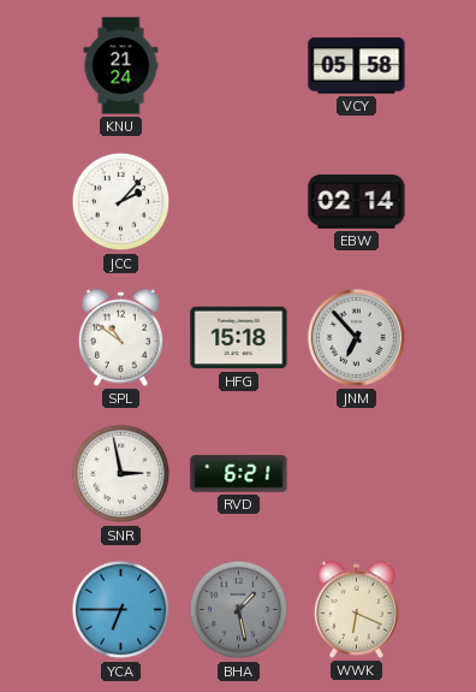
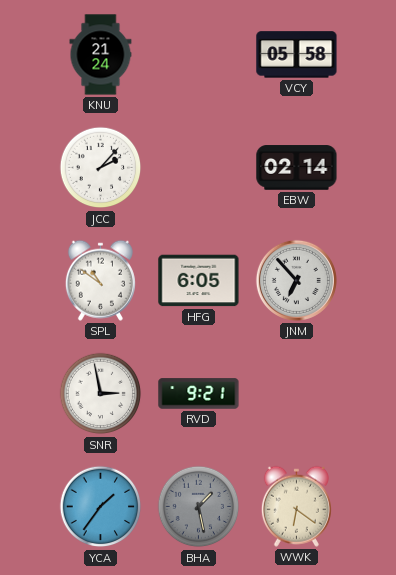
HFG: 15:18 -> 6:05
RVD: 6:21 -> 9:21
YCA: 6:45 -> 1:36
WWK: 6:19 -> 6:21
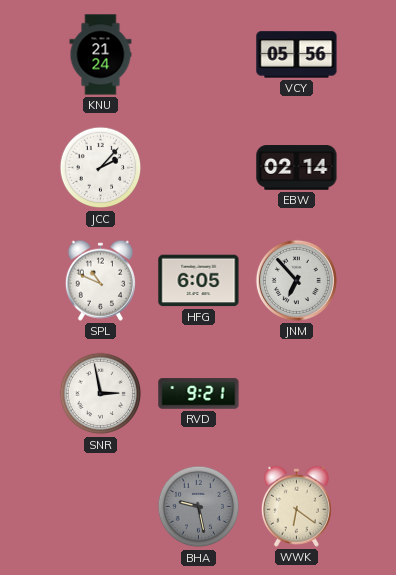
VCY: 05:58 -> 05:56
SPL: 10:51 -> 10:49
YCA: 1:36 -> none
BHA: 1:28 -> 9:28
